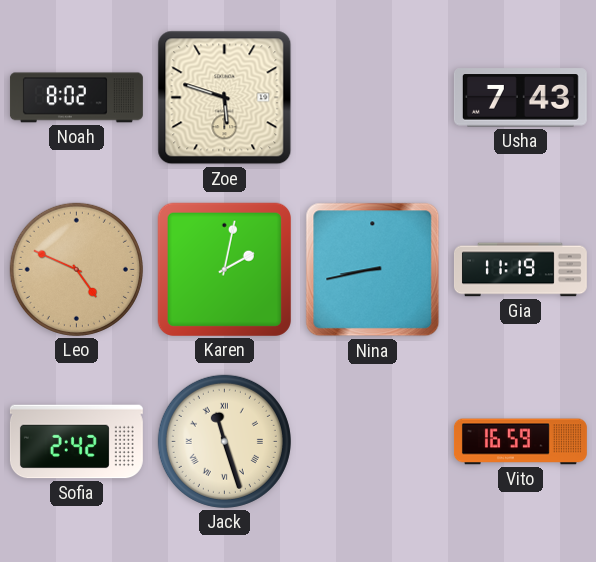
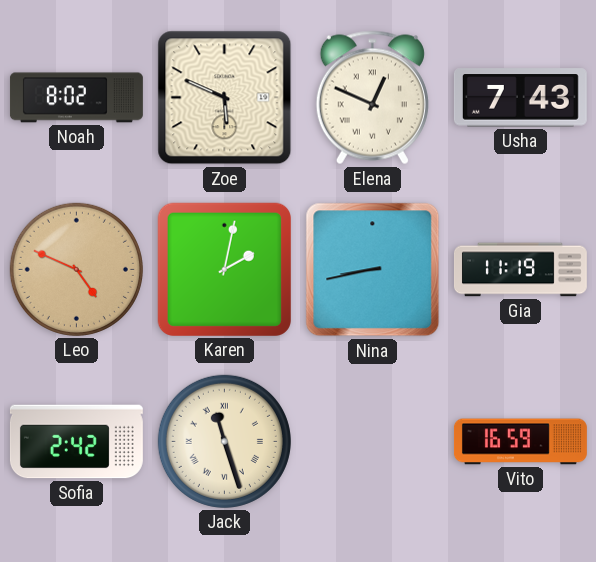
Zoe: 5:48 -> 5:49
Elena: none -> 12:49
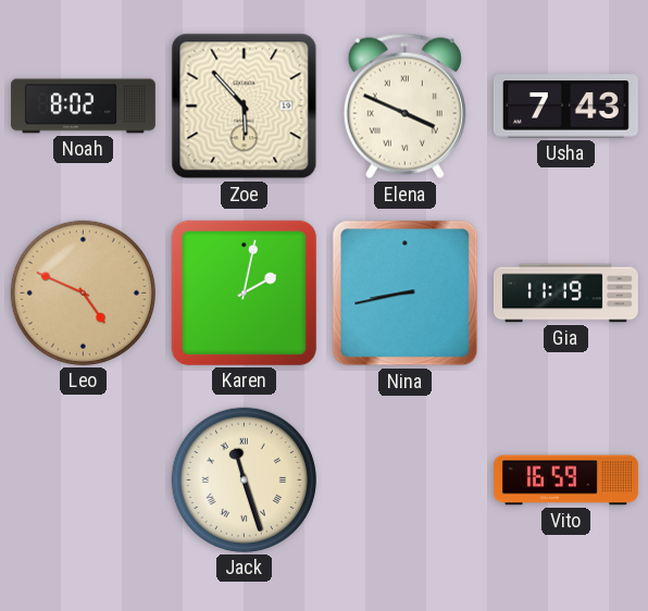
Zoe: 5:49 -> 5:53
Elena: 12:49 -> 3:49
Sofia: 2:42 -> none
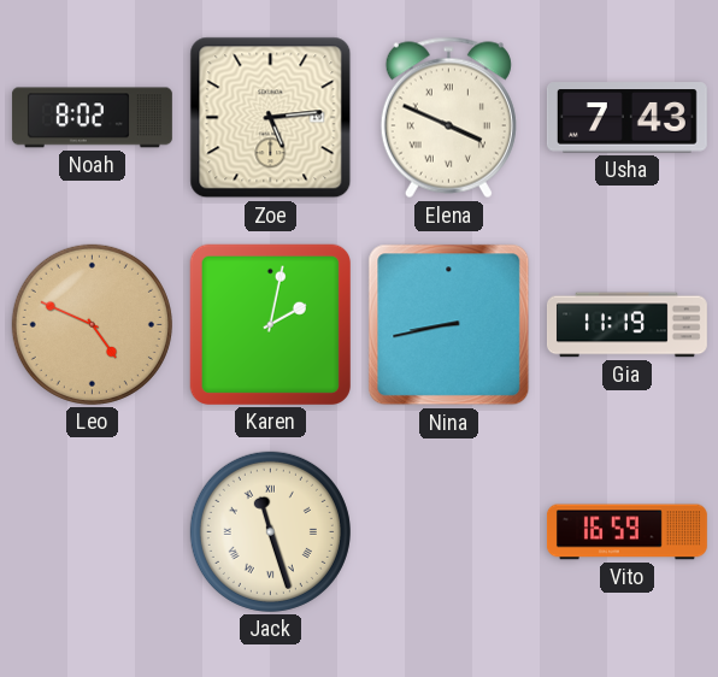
Zoe: 5:53 -> 5:14
